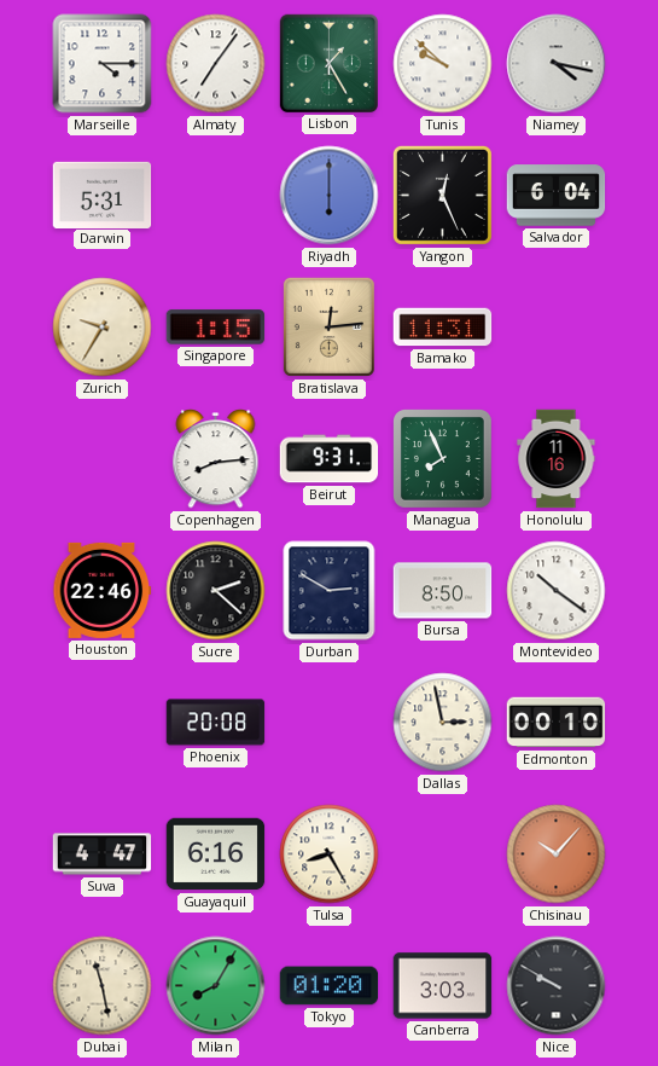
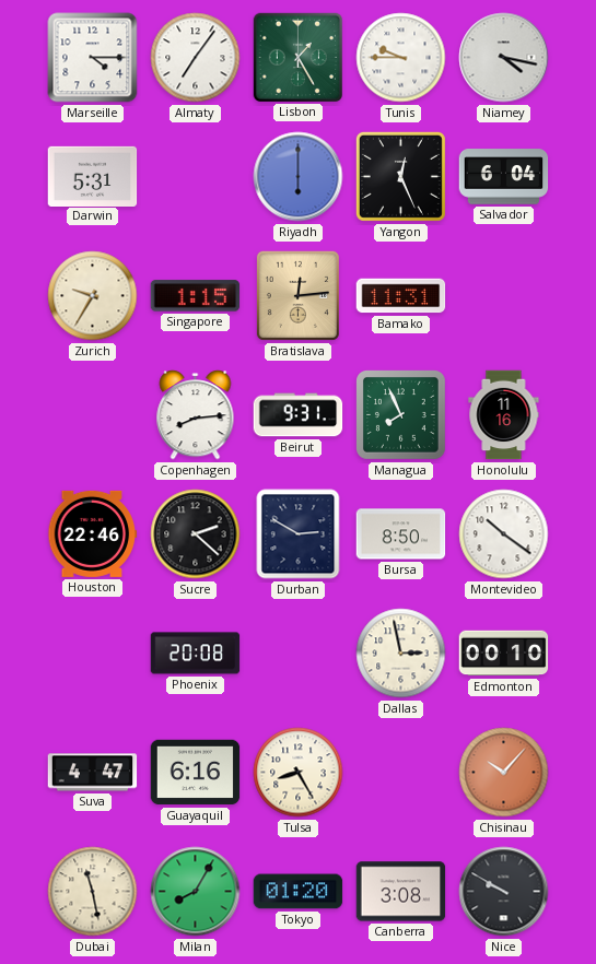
Tunis: 9:52 -> 9:45
Canberra: 3:03 -> 3:08
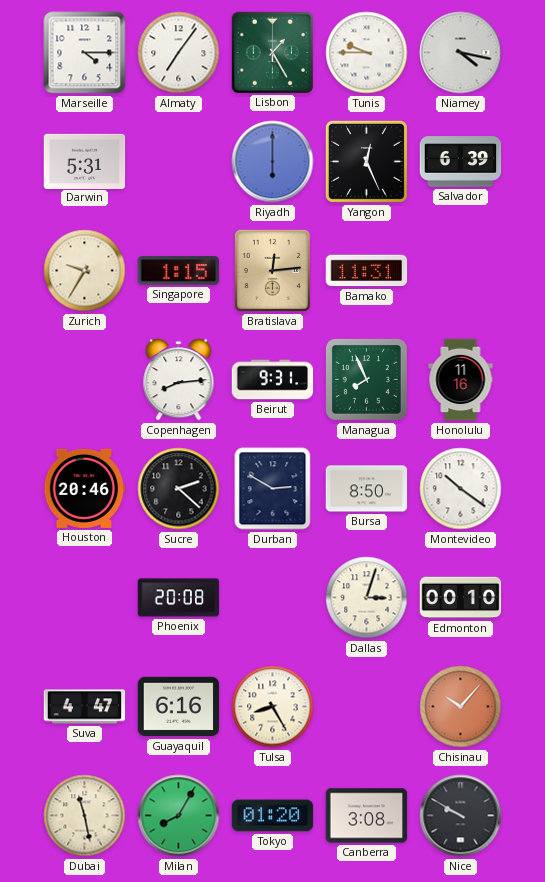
Salvador: 6:04 -> 6:39
Houston: 22:46 -> 20:46
Dallas: 2:58 -> 3:03
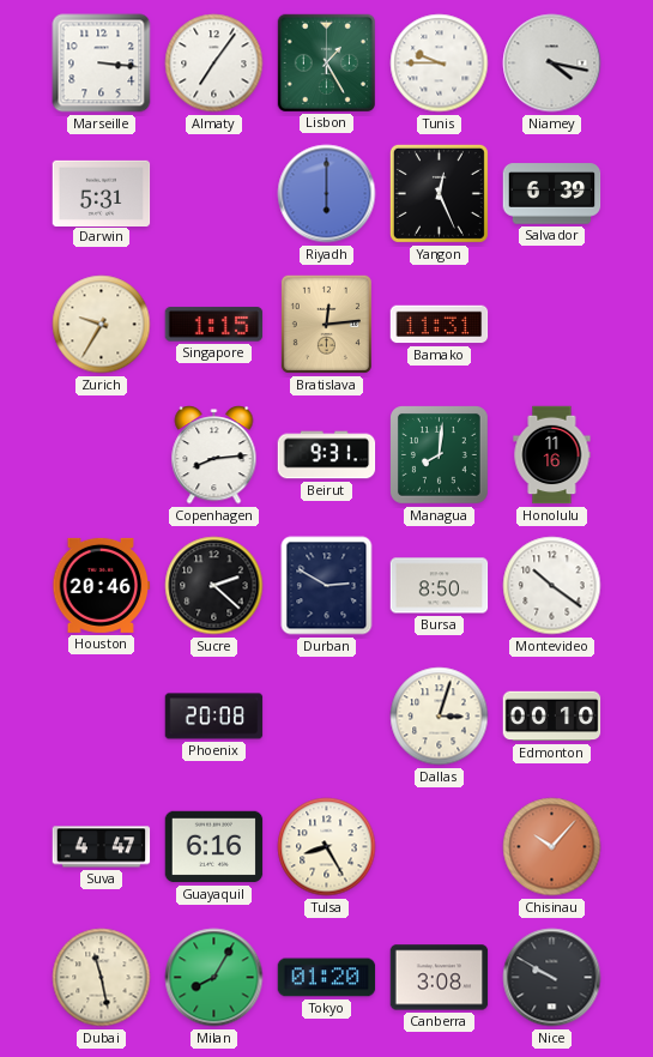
Marseille: 4:15 -> 3:16
Managua: 7:56 -> 8:01
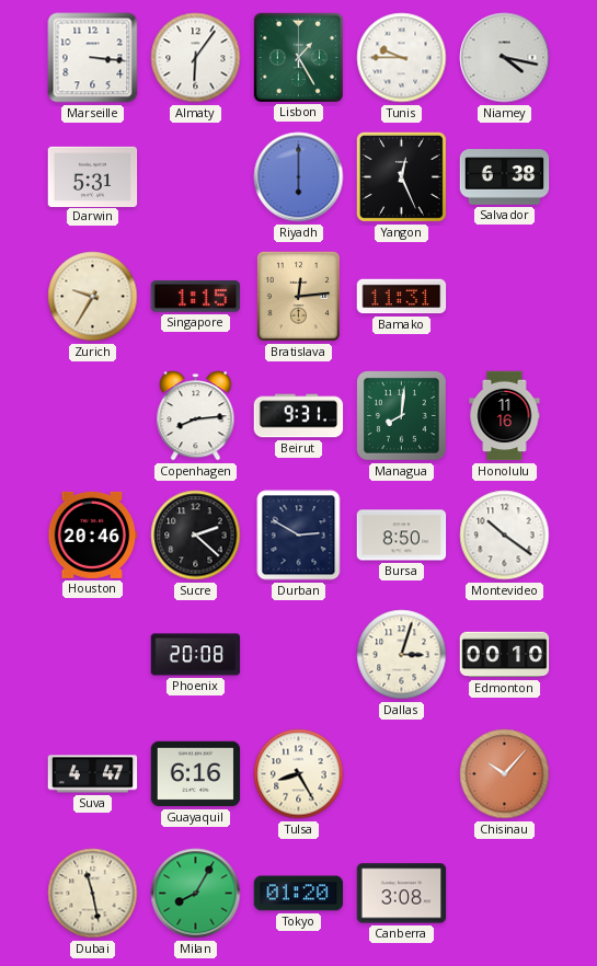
Almaty: 7:06 -> 6:06
Salvador: 6:39 -> 6:38
Nice: 9:50 -> none
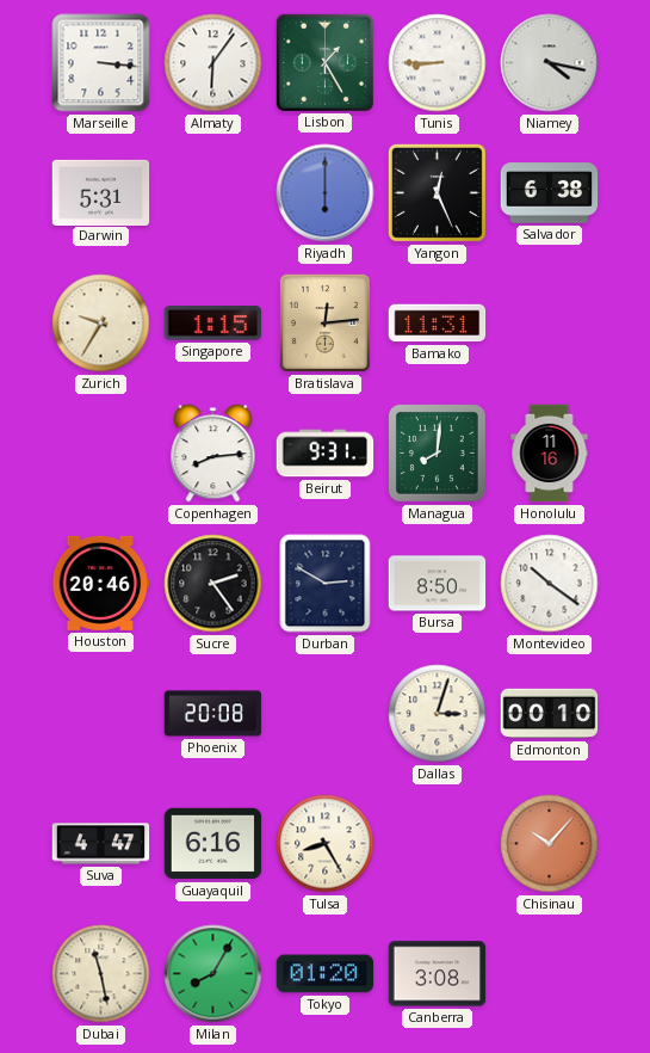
Tunis: 9:45 -> 8:45
Sucre: 2:22 -> 2:24
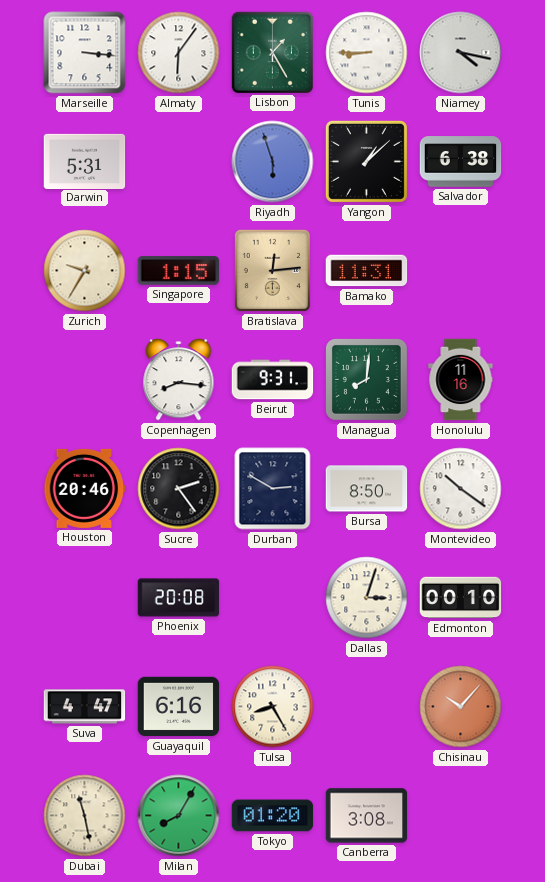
Riyadh: 6:00 -> 5:57
Yangon: 12:26 -> 1:08
Copenhagen: 8:14 -> 8:16
